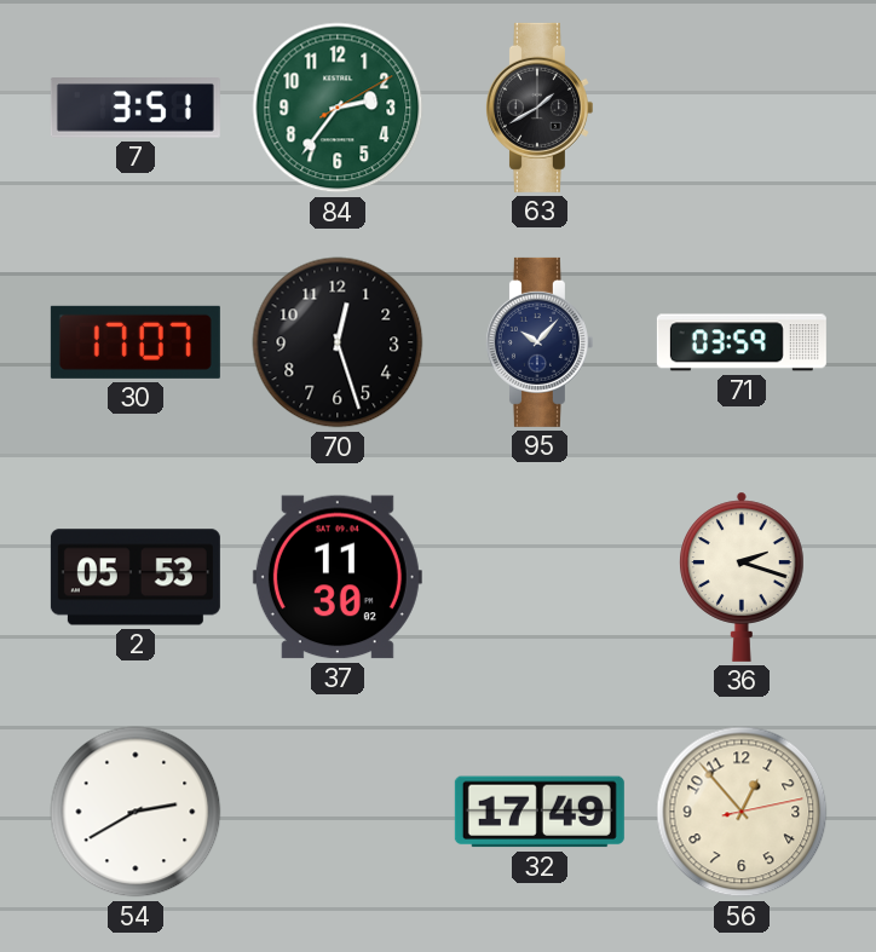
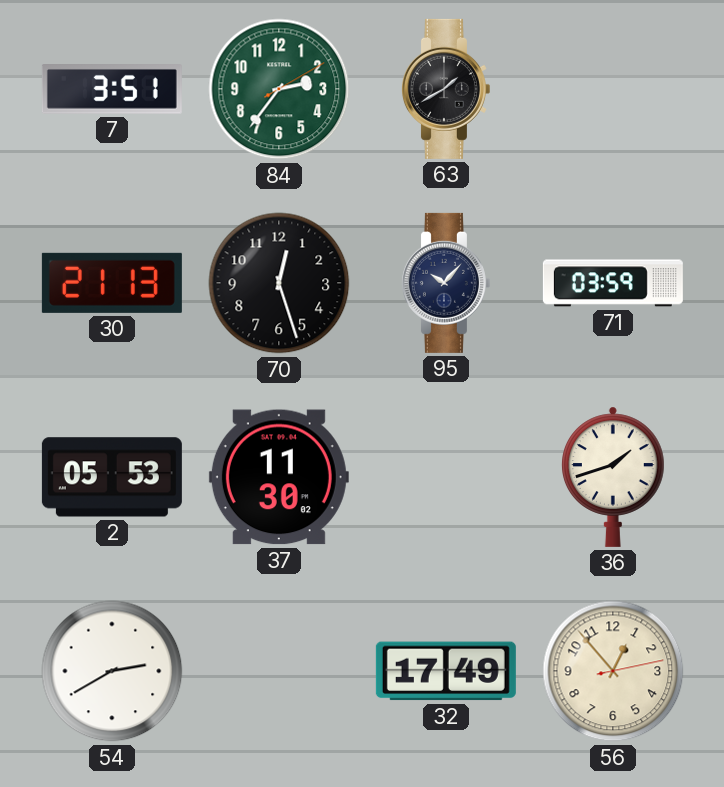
30: 17:07 -> 21:13
36: 2:18 -> 1:42
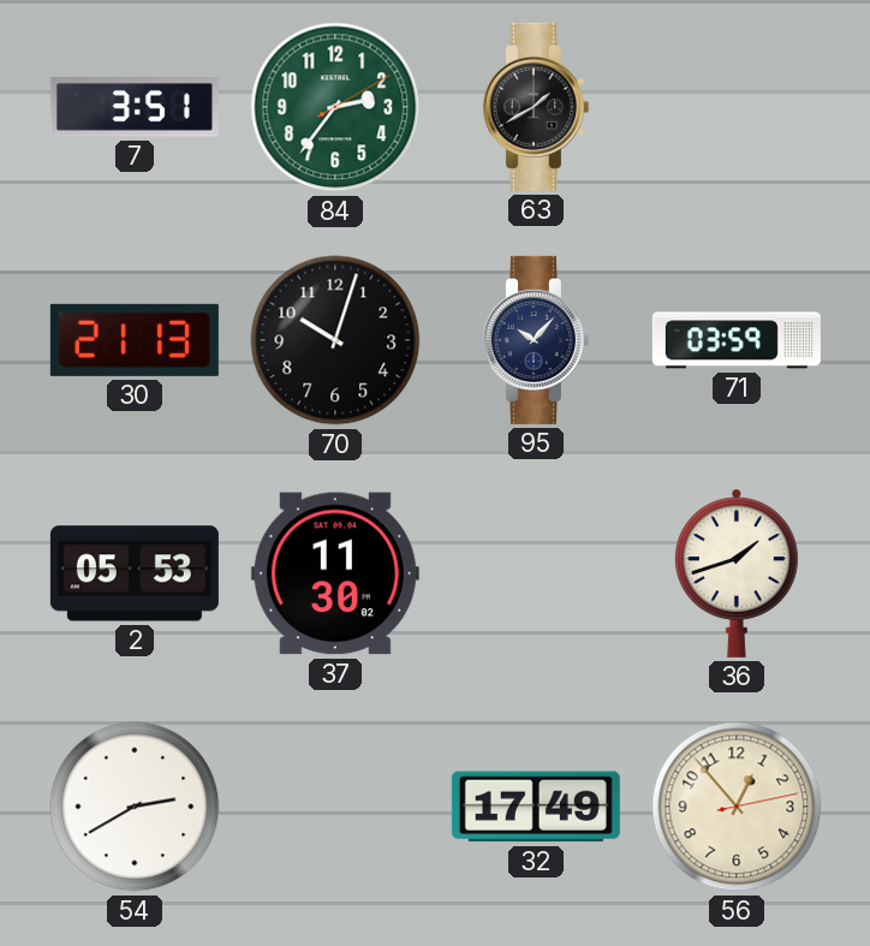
70: 12:27 -> 10:03
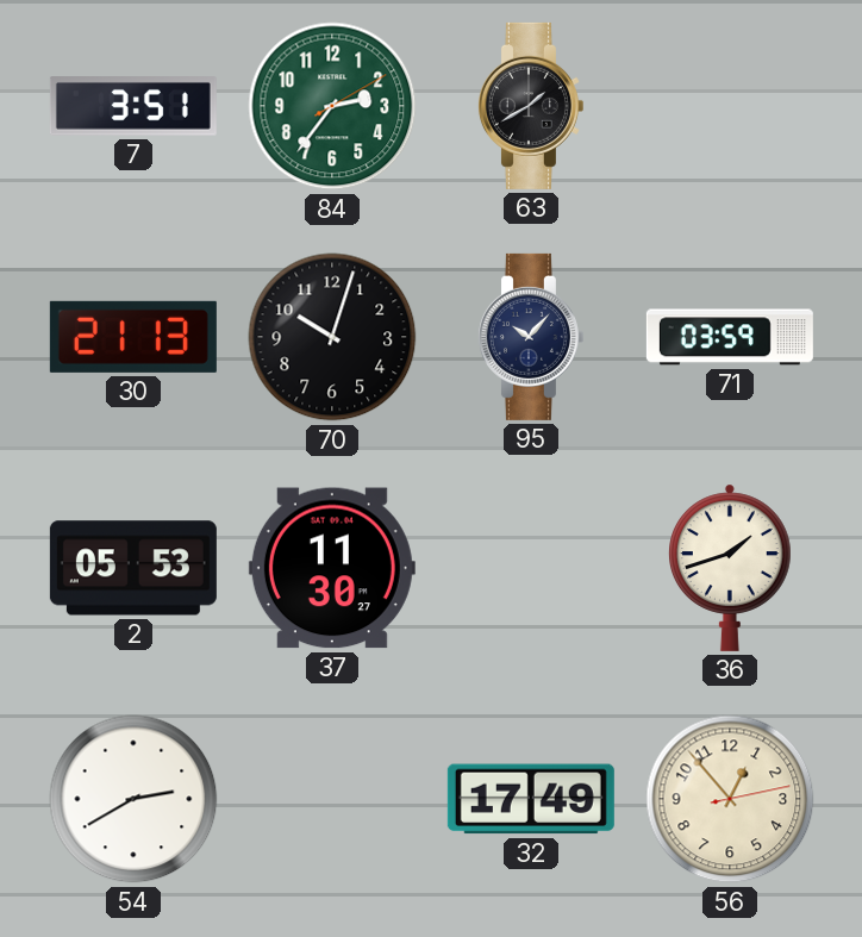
37: 11:30:02 -> 11:30:27
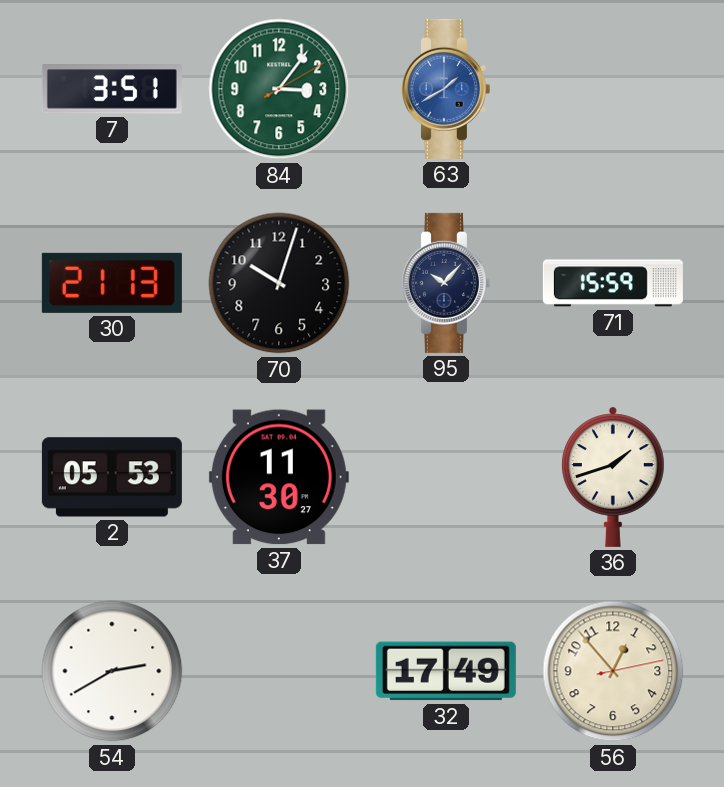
84: 2:36 -> 3:06
63 dial: black -> blue
71: 03:59 -> 15:59
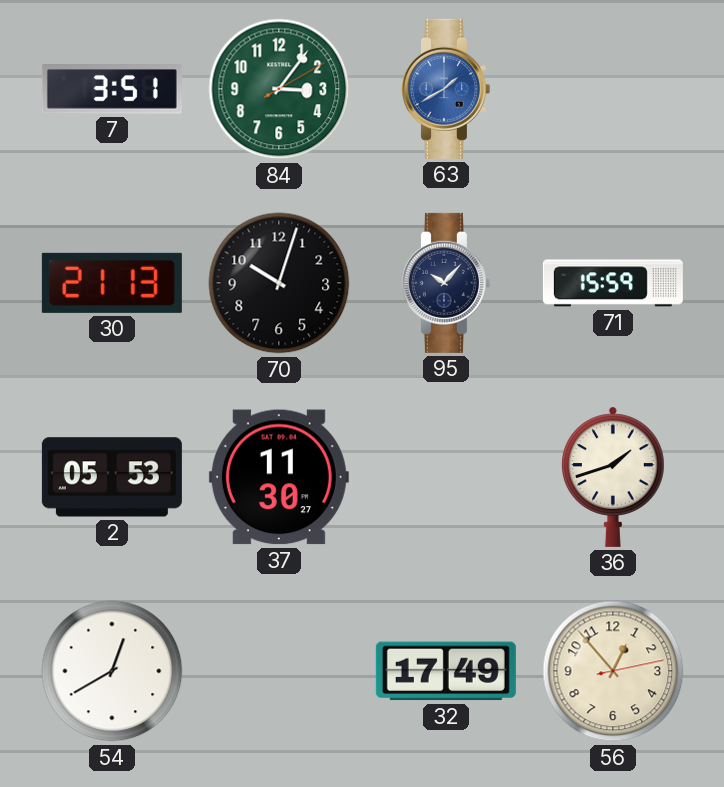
54: 2:40 -> 12:40
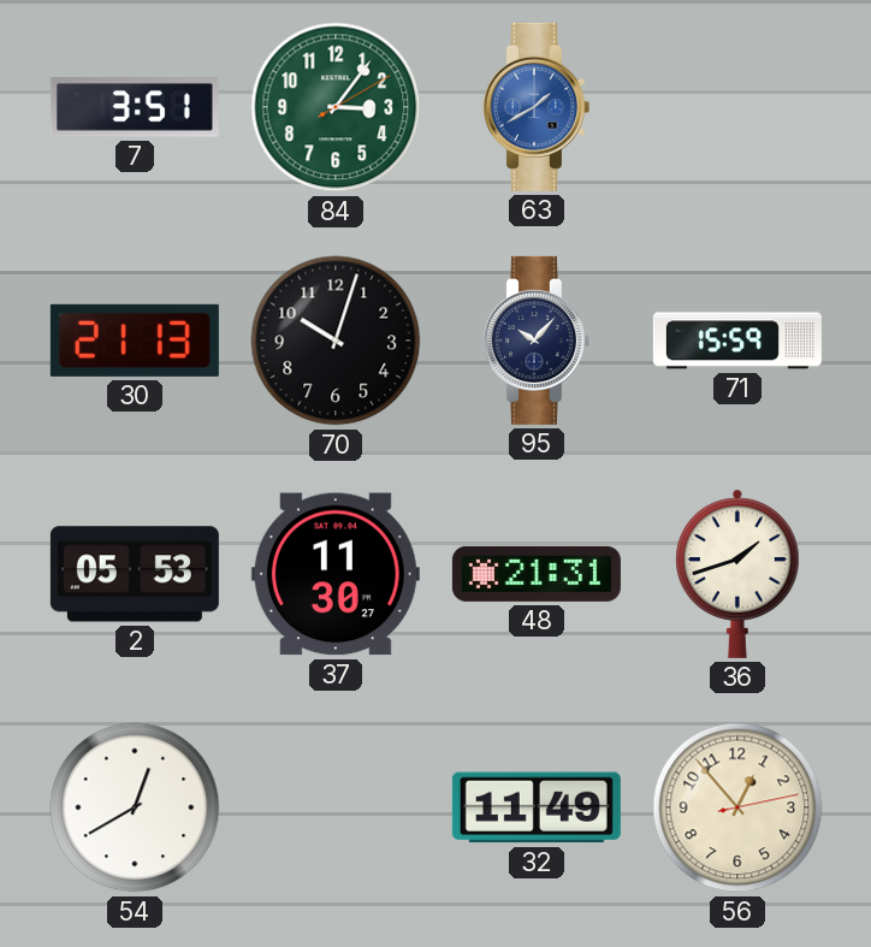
48: none -> 21:31
32: 17:49 -> 11:49
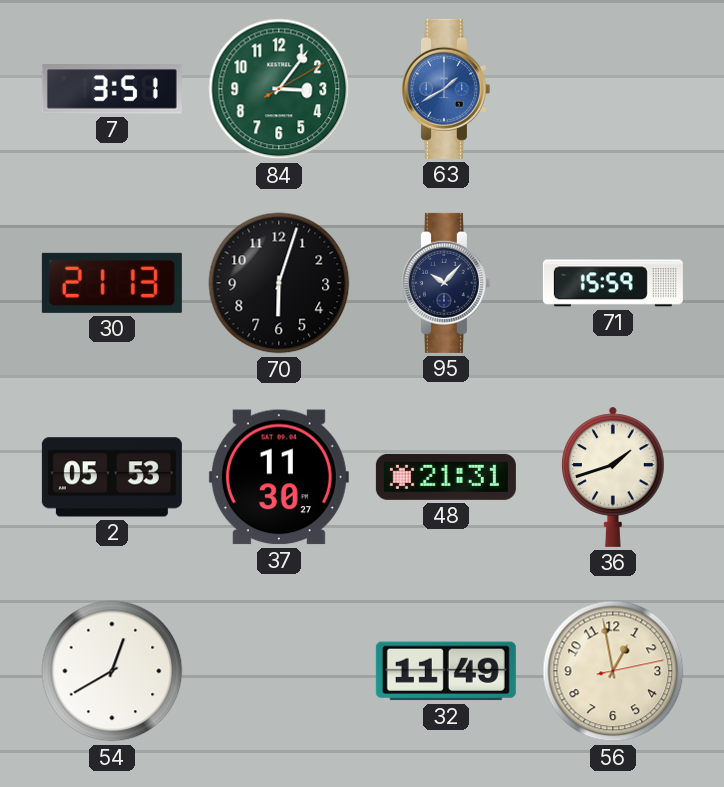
70: 10:03 -> 6:03
56: 12:53 -> 12:58
